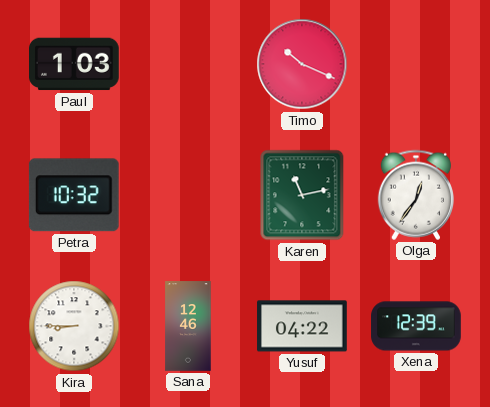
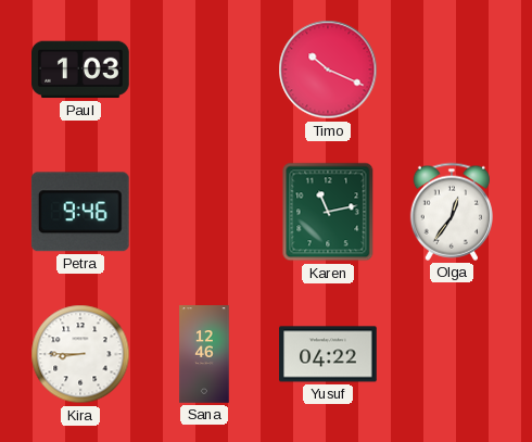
Petra: 10:32 -> 9:46
Xena: 12:39 -> none
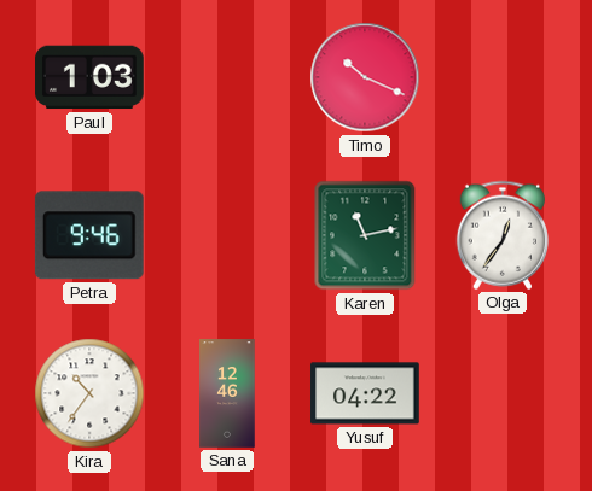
Kira: 8:45 -> 10:36
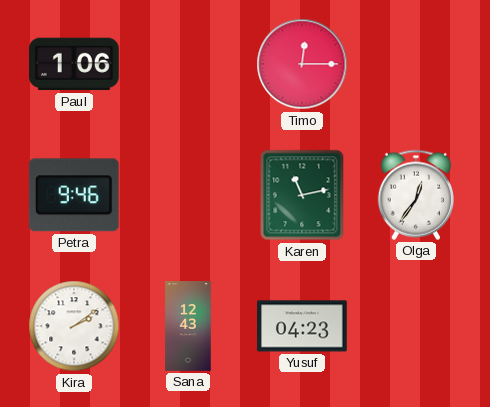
Paul: 1:03 -> 1:06
Timo: 10:19 -> 12:15
Kira: 10:36 -> 2:09
Sana: 12:46 -> 12:43
Yusuf: 04:22 -> 04:23
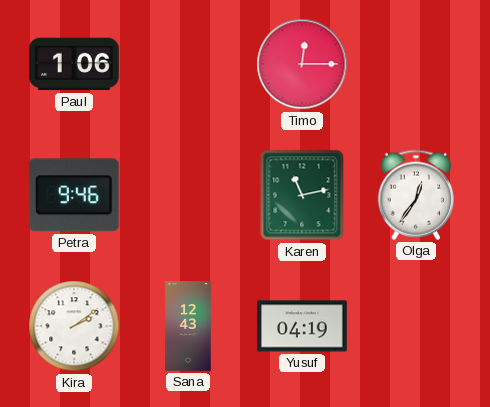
Yusuf: 04:23 -> 04:19
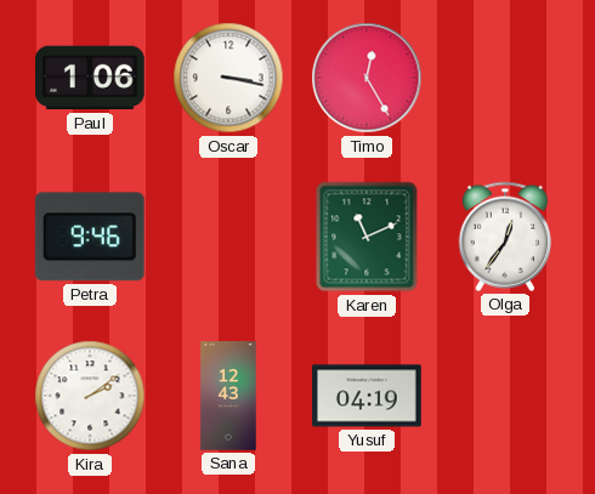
Oscar: none -> 3:17
Timo: 12:15 -> 12:25
Karen: 11:13 -> 11:11
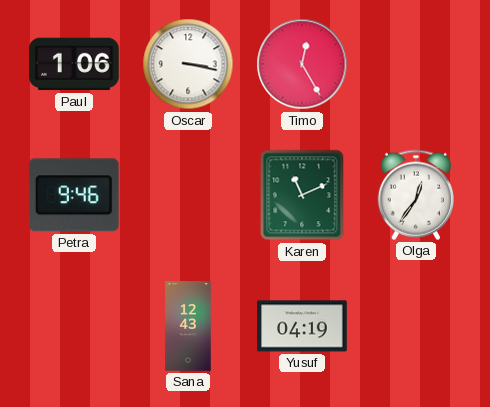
Kira: 2:09 -> none
